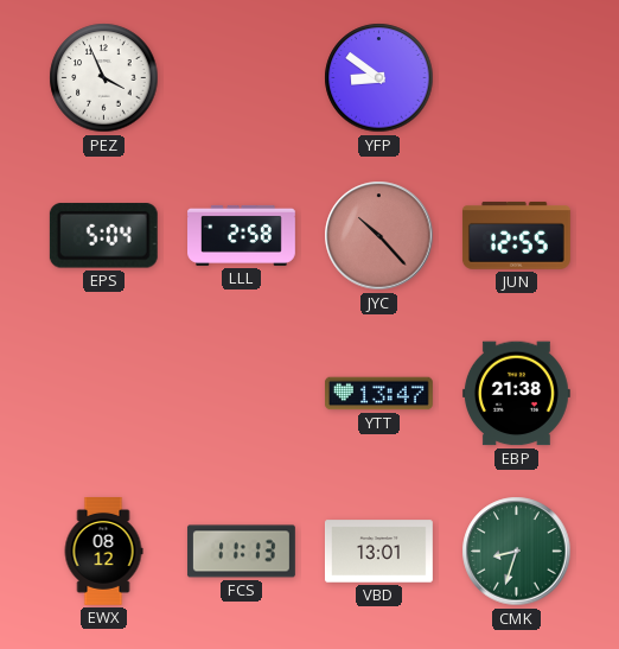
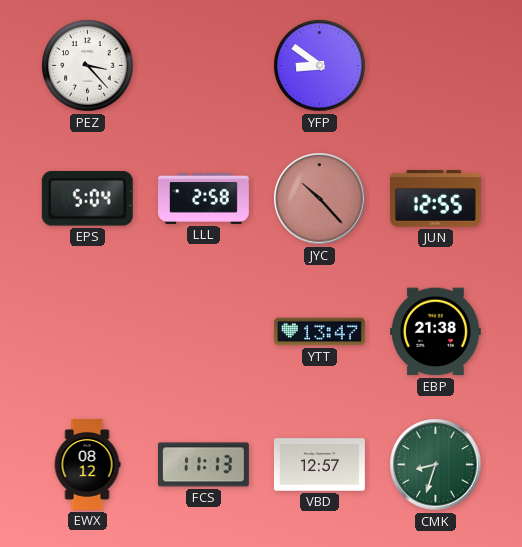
PEZ: 3:56 -> 3:23
VBD: 13:01 -> 12:57
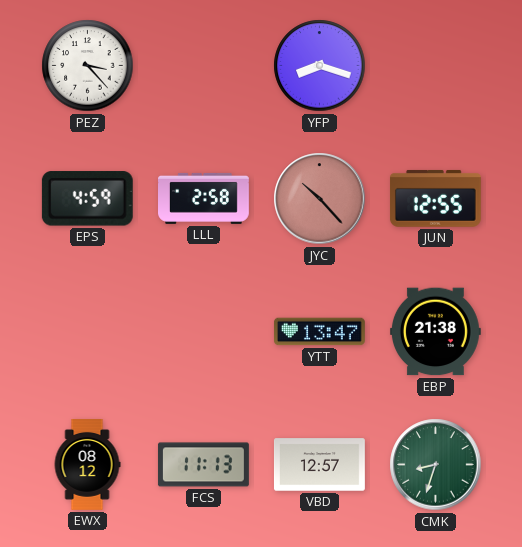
YFP: 8:51 -> 8:18
EPS: 5:04 -> 4:59
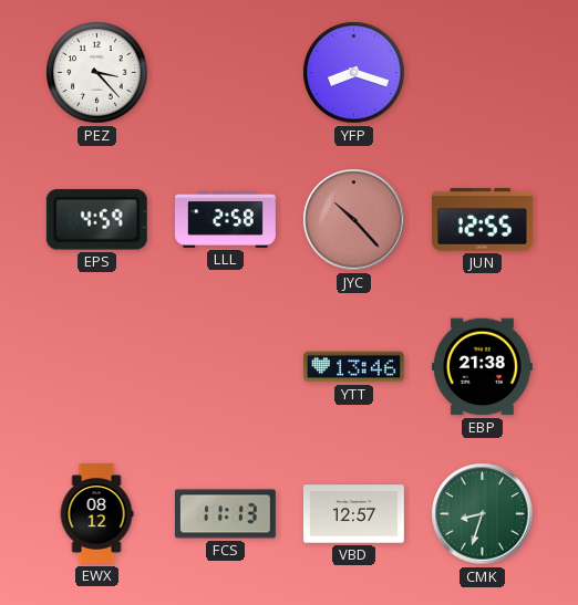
YTT: 13:47 -> 13:46
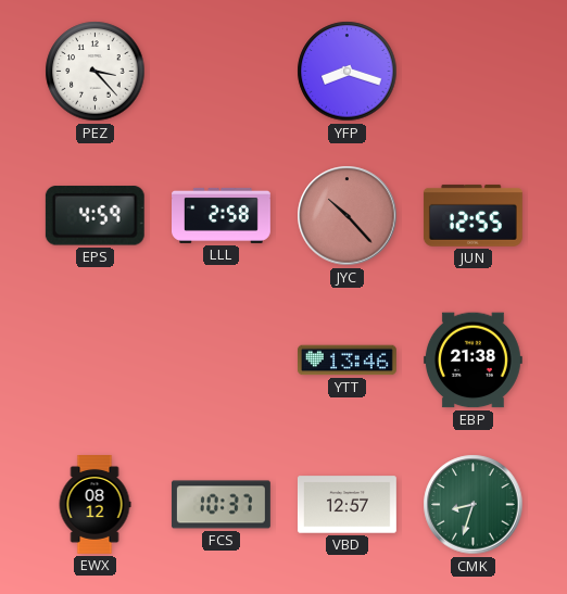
FCS: 11:13 -> 10:37
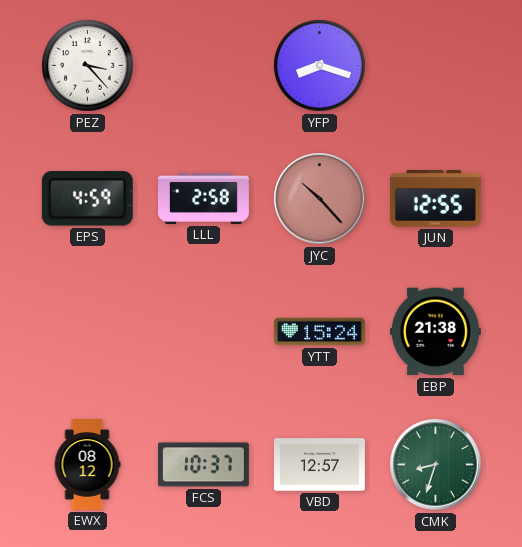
YTT: 13:46 -> 15:24
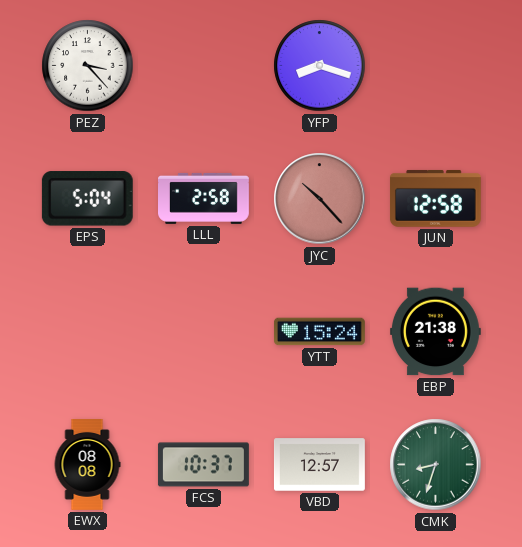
EPS: 4:59 -> 5:04
JUN: 12:55 -> 12:58
EWX: 08:12 -> 08:08
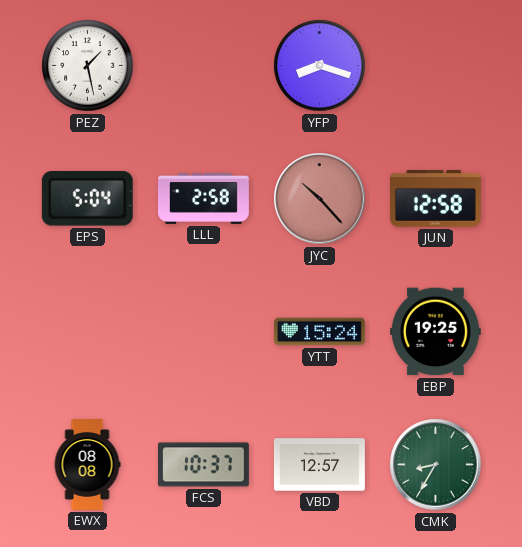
PEZ: 3:23 -> 1:28
EBP: 21:38 -> 19:25
CMK: 8:33 -> 8:35
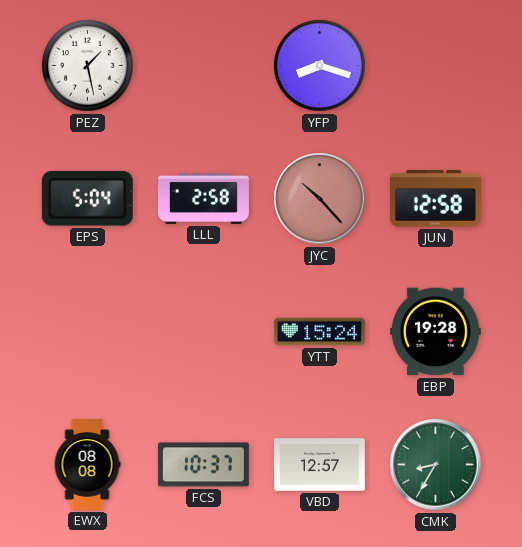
EBP: 19:25 -> 19:28
